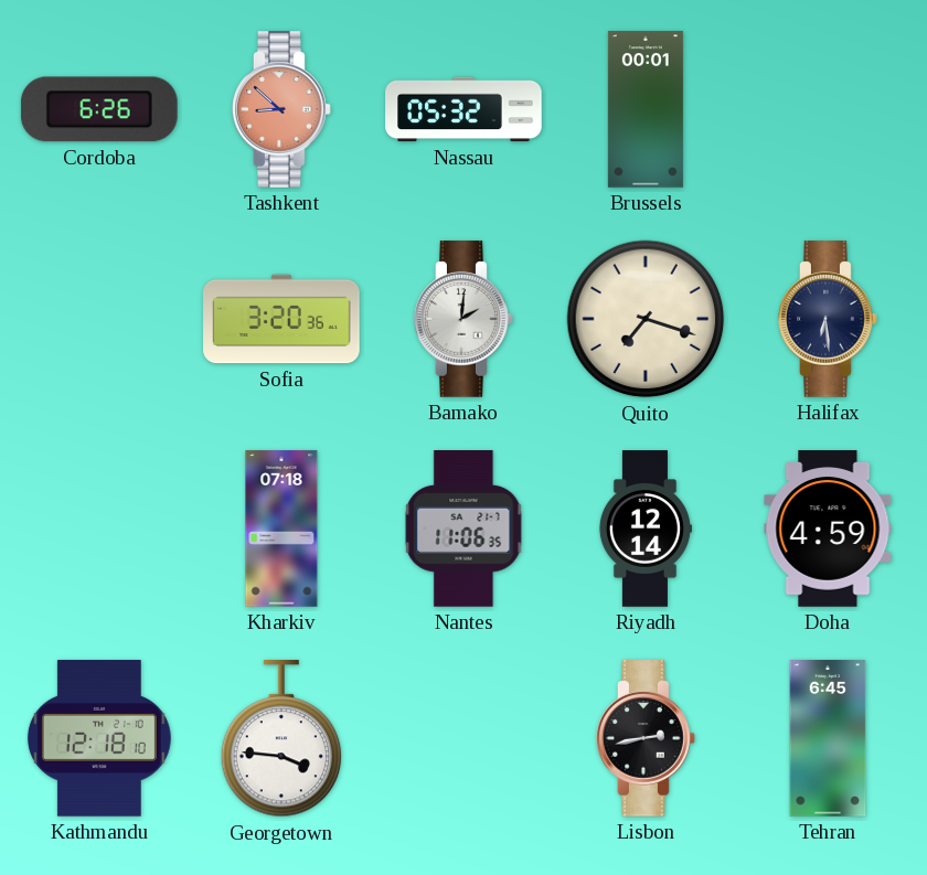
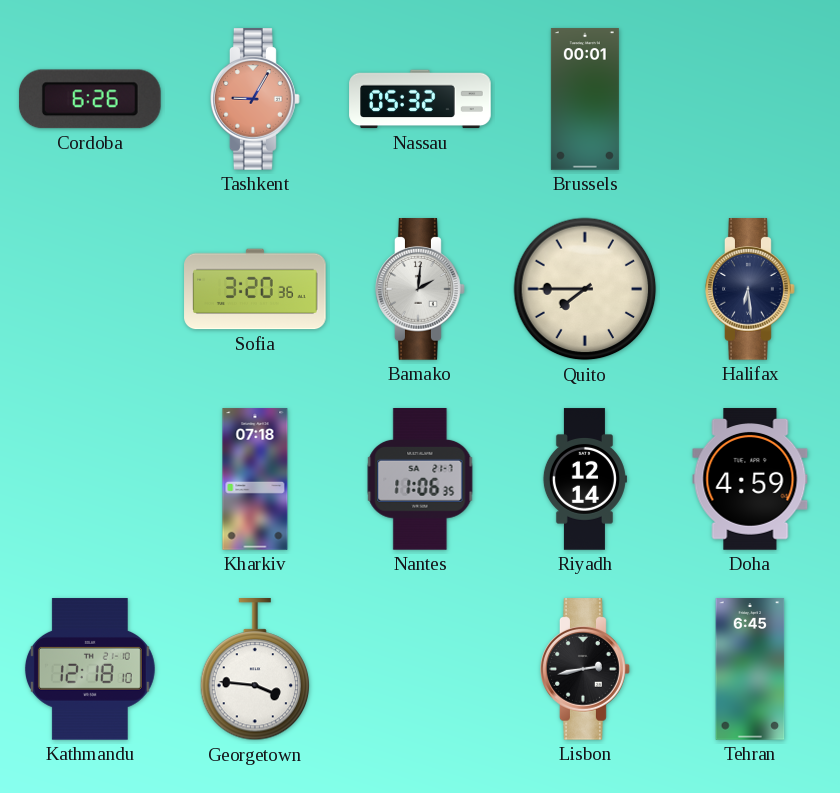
Tashkent: 8:52 -> 9:05
Quito: 7:18 -> 7:45
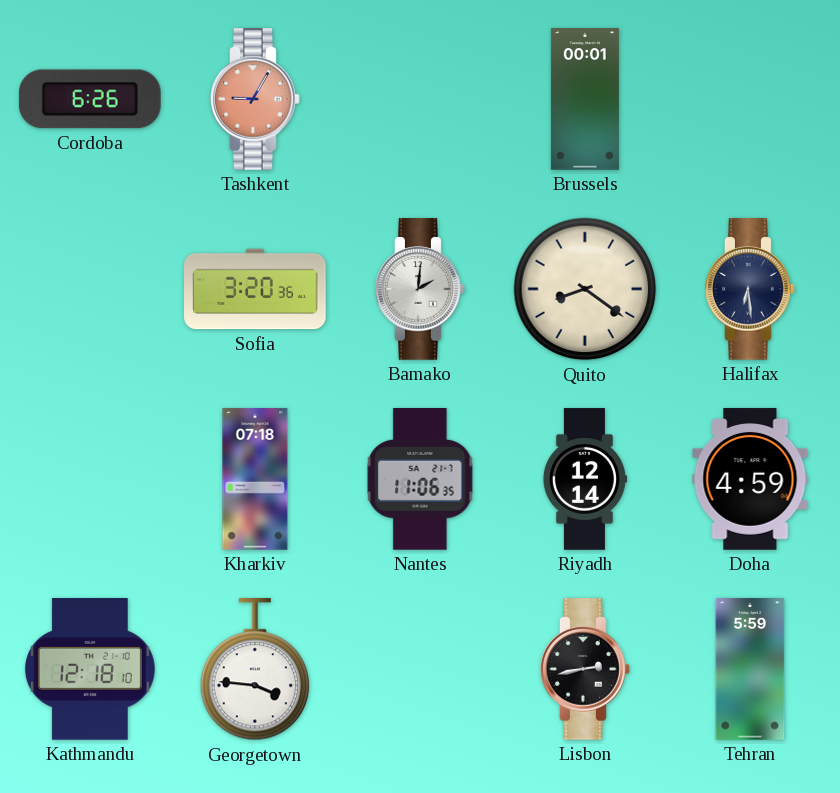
Nassau: 05:32 -> none
Quito: 7:45 -> 8:21
Tehran: 6:45 -> 5:59
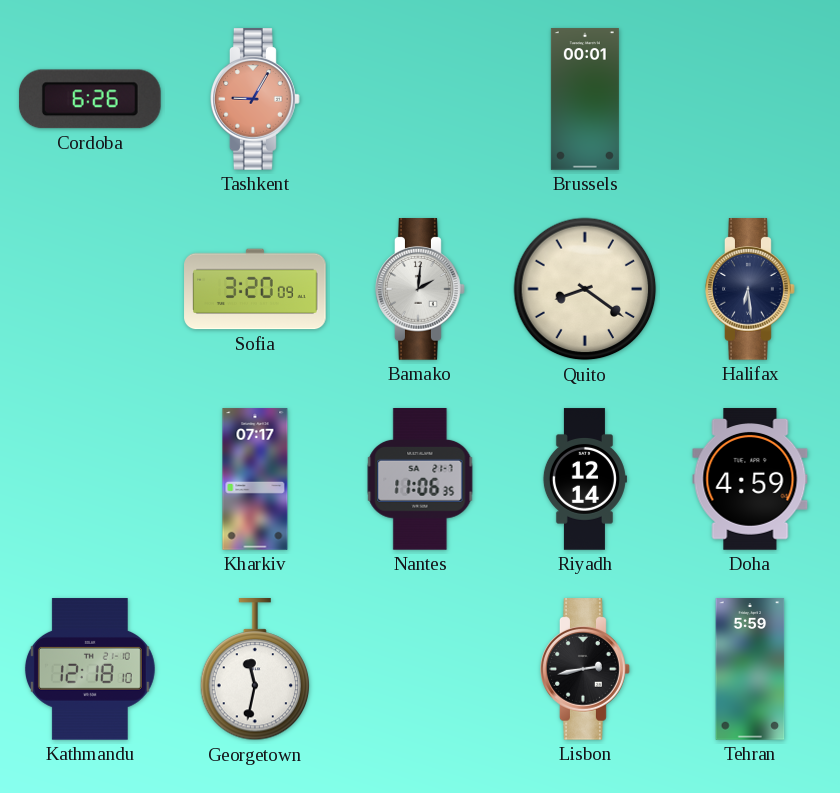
Sofia: 3:20:36 -> 3:20:09
Kharkiv: 07:18 -> 07:17
Georgetown: 3:46 -> 11:32
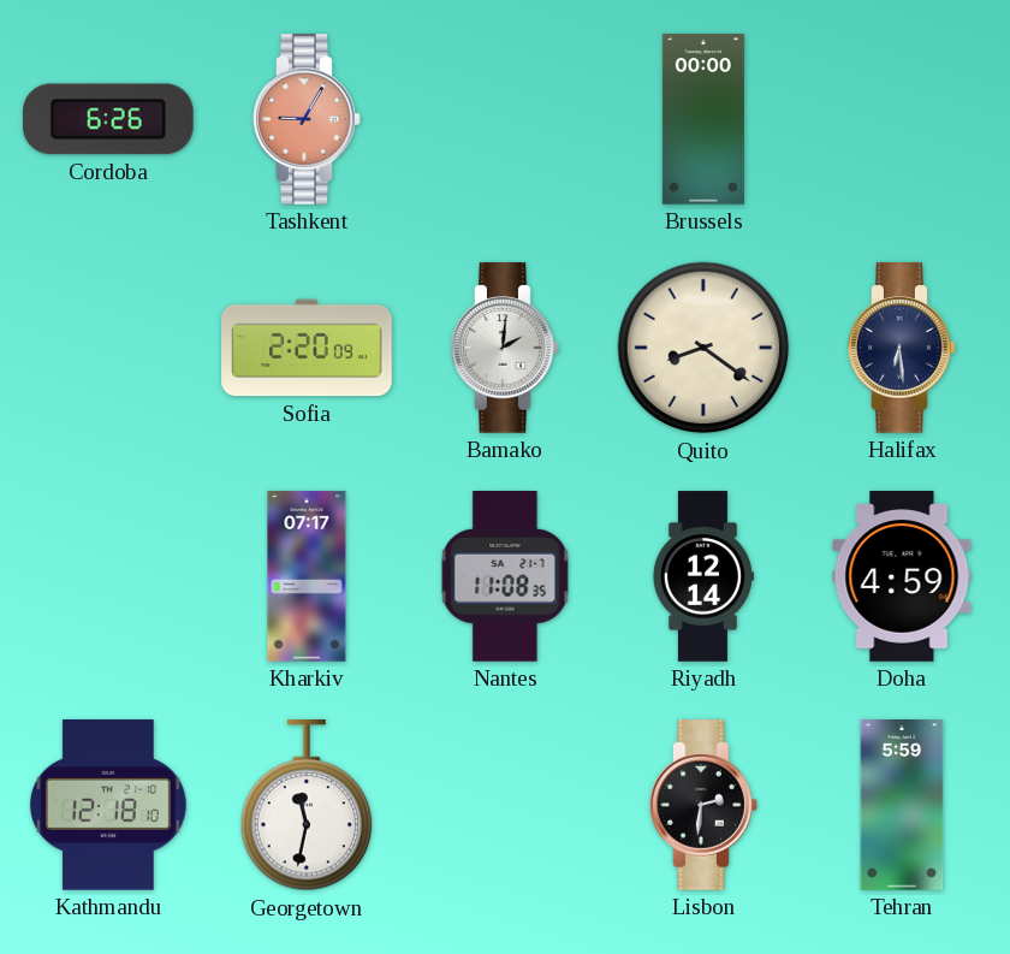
Brussels: 00:01 -> 00:00
Sofia: 3:20 -> 2:20
Nantes: 11:06 -> 11:08
Lisbon: 2:43 -> 2:31
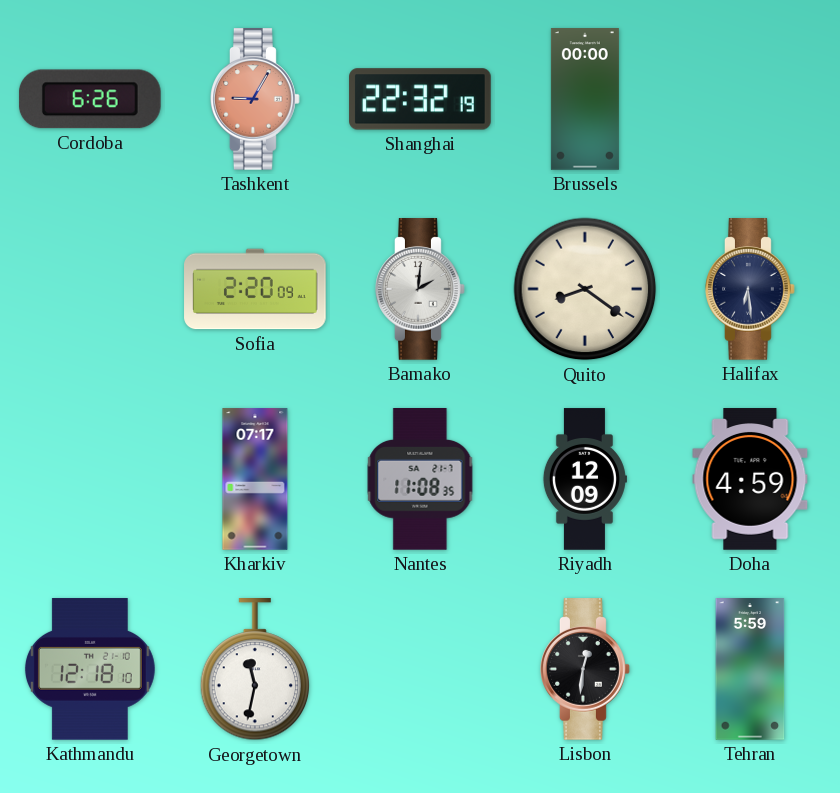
Shanghai: none -> 22:32
Riyadh: 12:14 -> 12:09
Lisbon: 2:31 -> 12:31
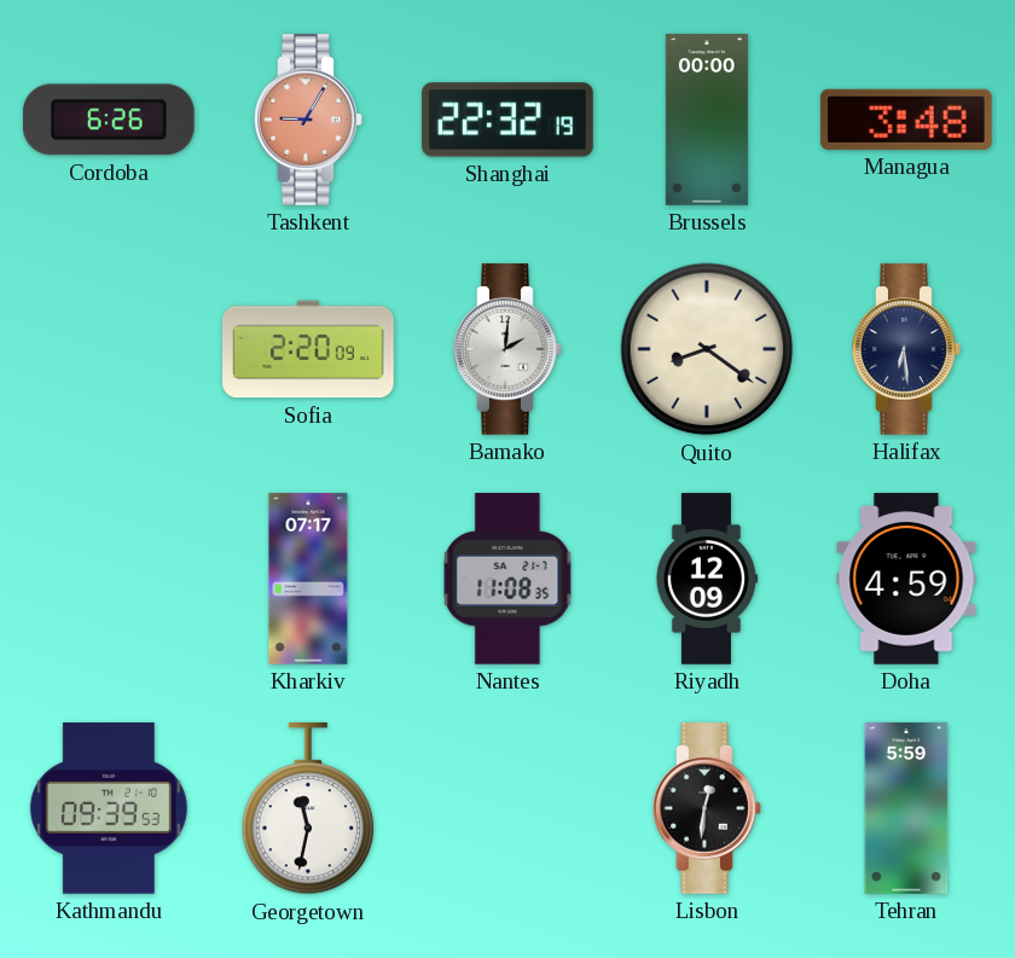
Managua: none -> 3:48
Kathmandu: 12:18 -> 09:39
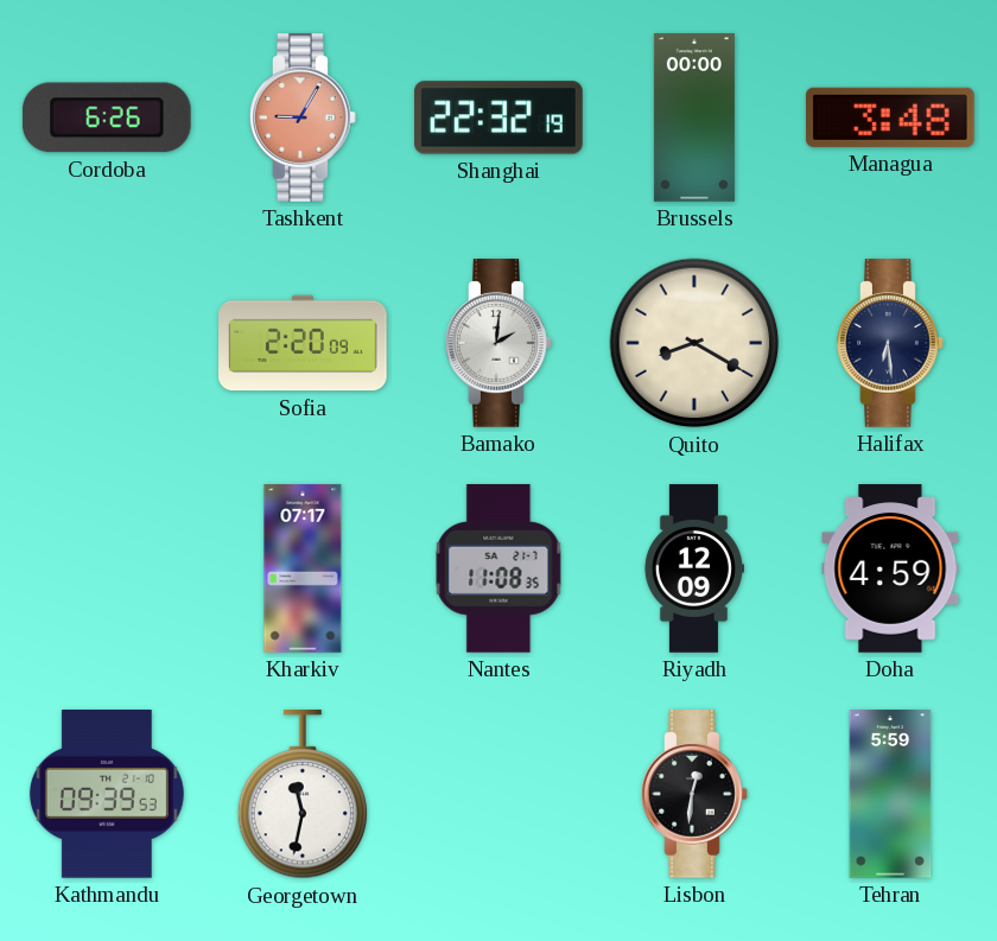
Quito: 8:21 -> 8:20
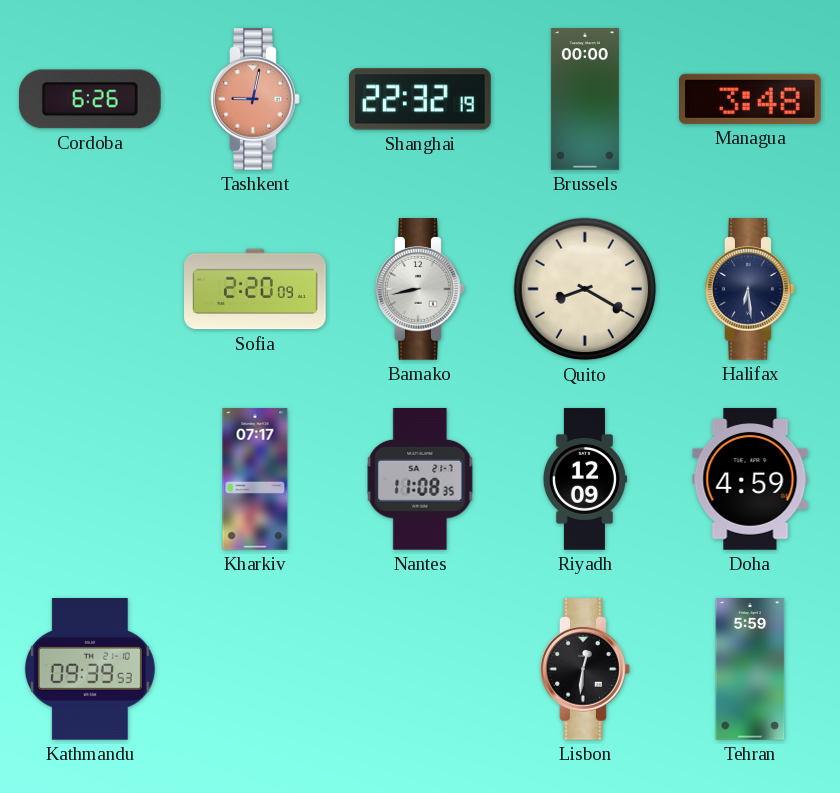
Tashkent: 9:05 -> 9:02
Bamako: 2:01 -> 8:43
Georgetown: 11:32 -> none
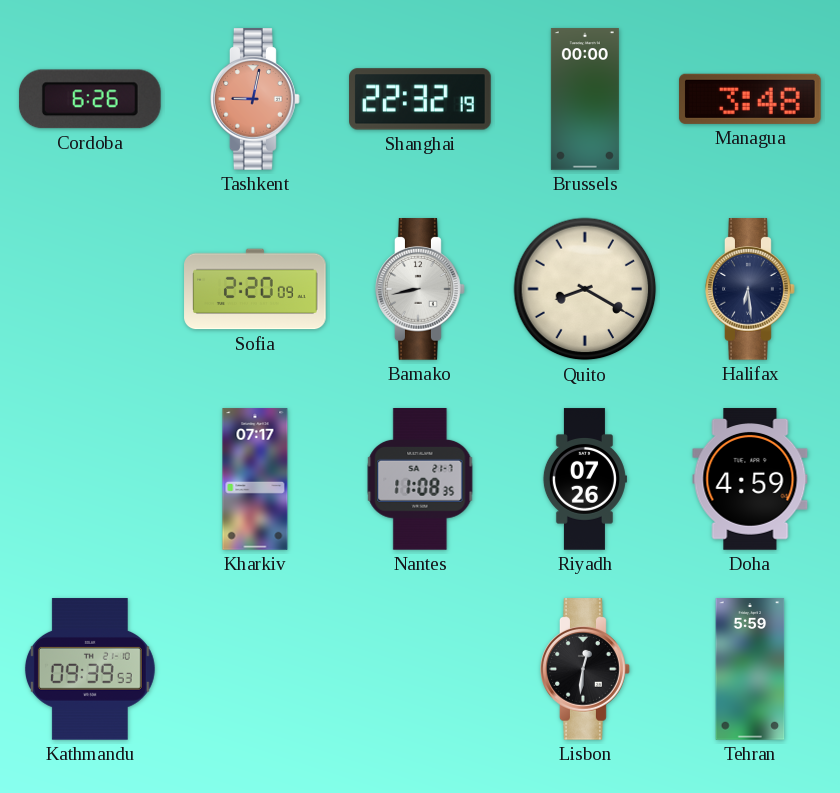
Riyadh: 12:09 -> 07:26
